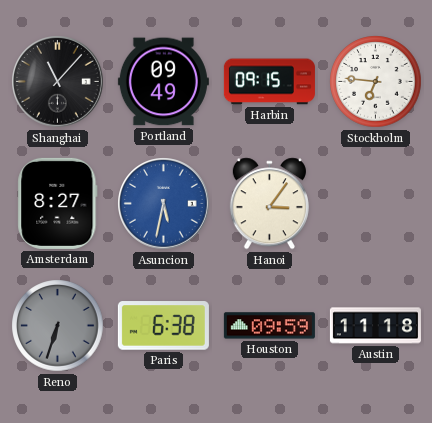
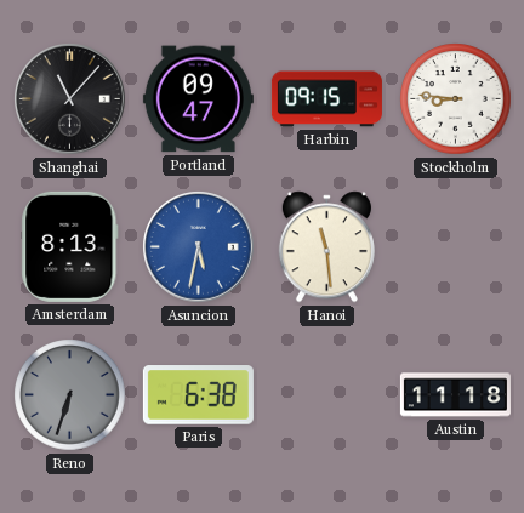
Portland: 09:49 -> 09:47
Stockholm: 6:46 -> 8:46
Amsterdam: 8:27 -> 8:13
Hanoi: 3:06 -> 11:29
Houston: 09:59 -> none
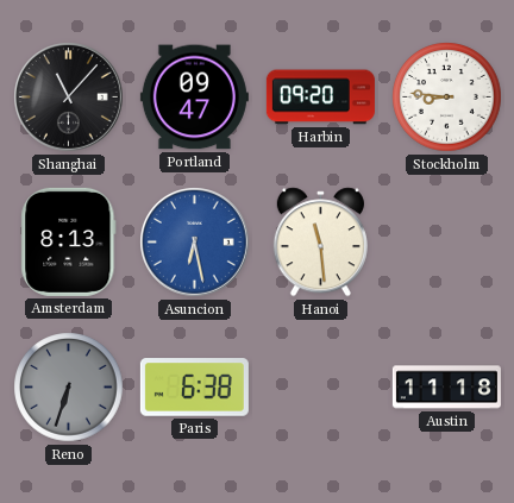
Harbin: 09:15 -> 09:20
Asuncion: 5:32 -> 6:28
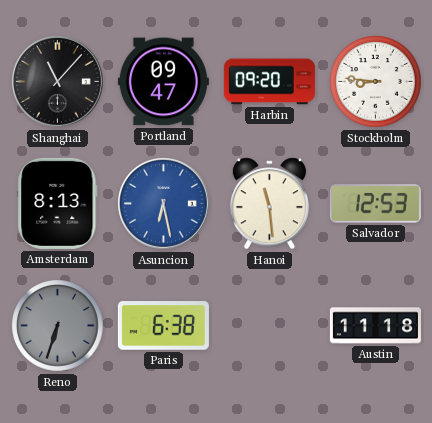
Salvador: none -> 12:53
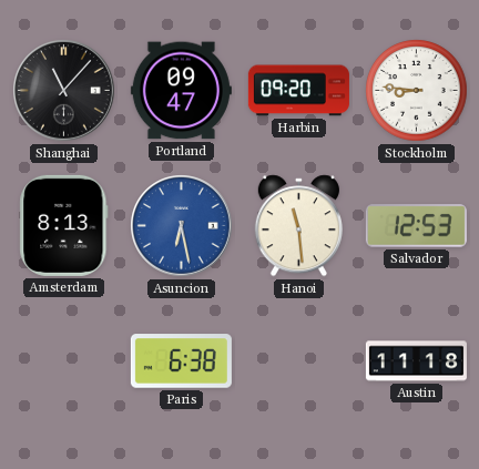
Reno: 6:33 -> none
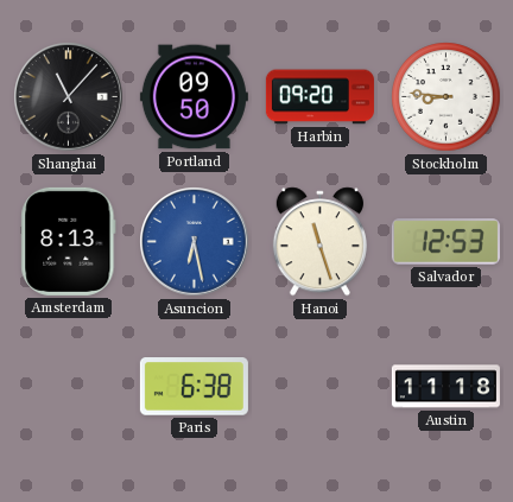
Portland: 09:47 -> 09:50
Hanoi: 11:29 -> 11:27
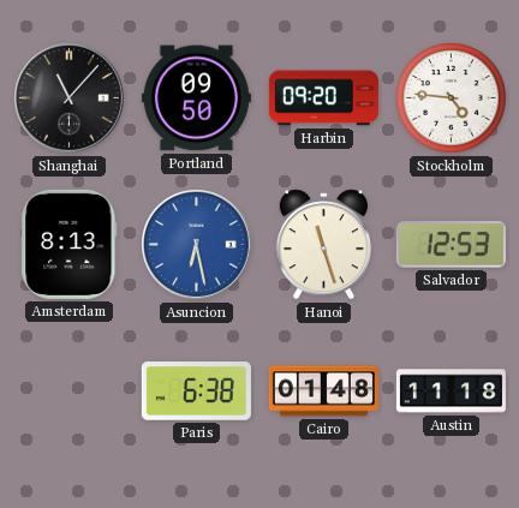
Stockholm: 8:46 -> 4:46
Cairo: none -> 01:48
